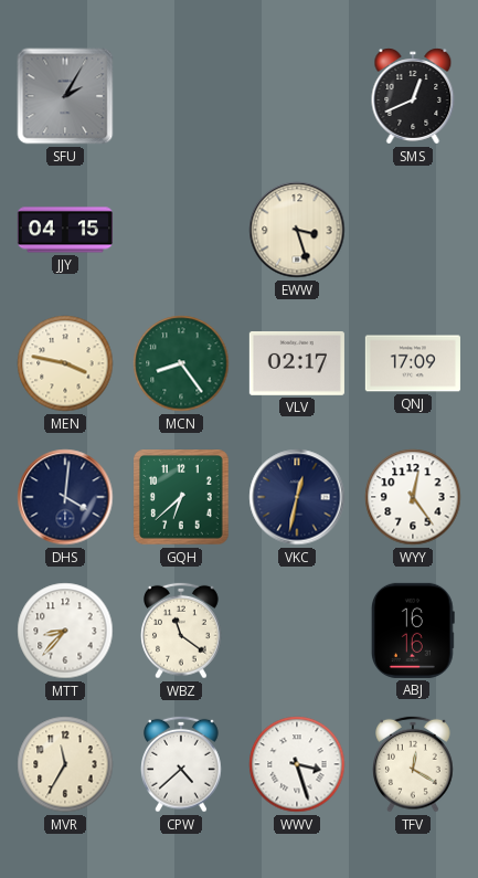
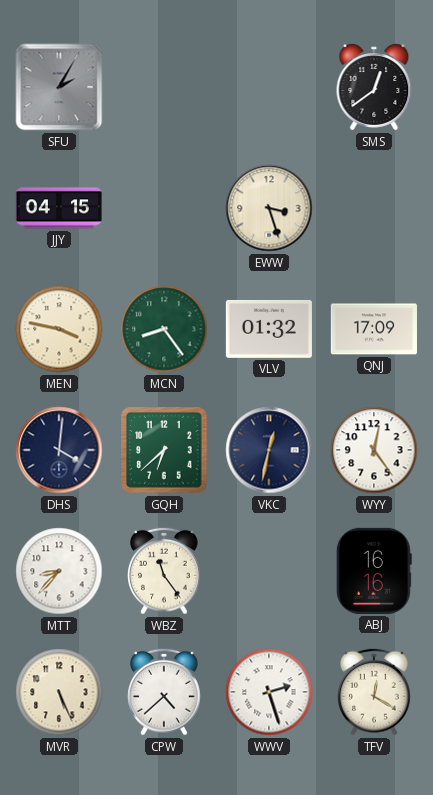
SMS: 12:41 -> 12:39
VLV: 02:17 -> 01:32
WBZ: 11:21 -> 11:24
MVR: 11:35 -> 5:26
WWV: 3:27 -> 2:27
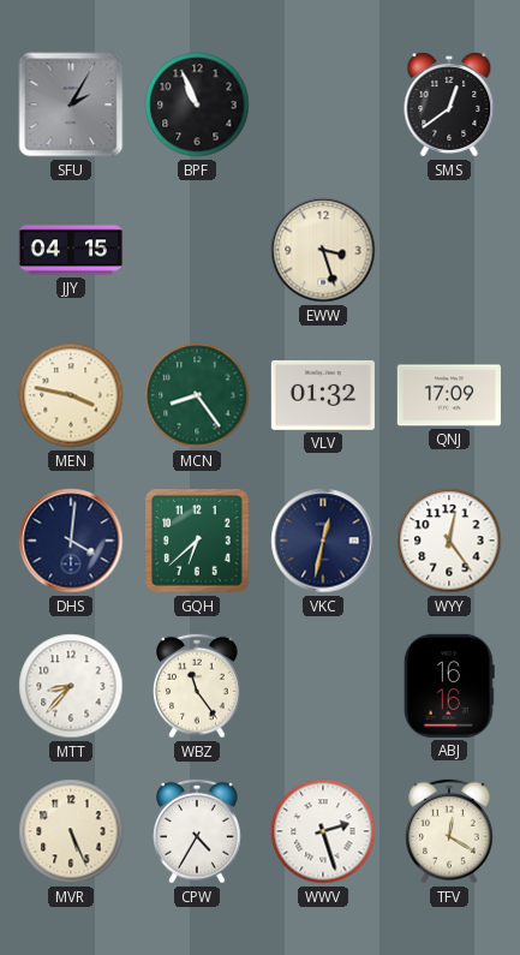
BPF: none -> 10:56
CPW: 4:38 -> 4:35
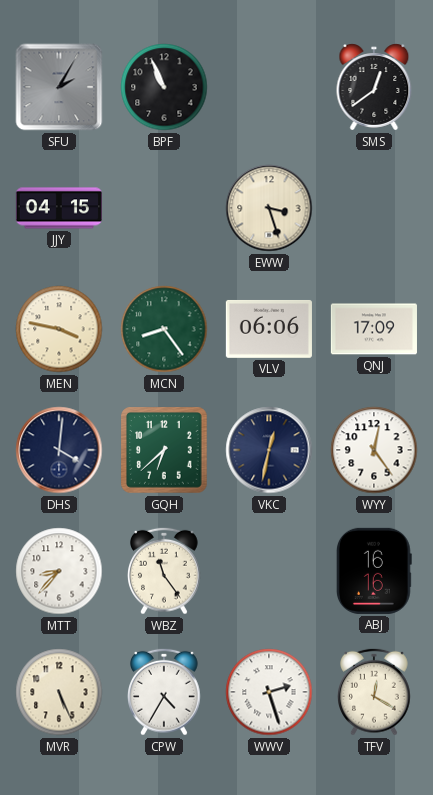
VLV: 01:32 -> 06:06
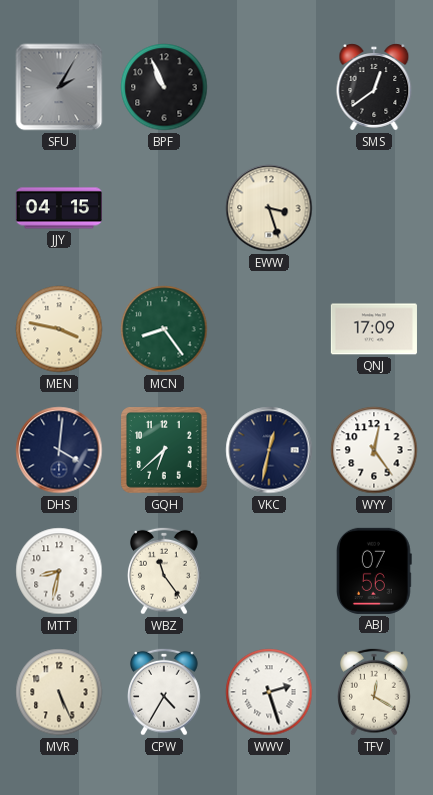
VLV: 06:06 -> none
MTT: 8:37 -> 8:32
ABJ: 16:16 -> 07:56
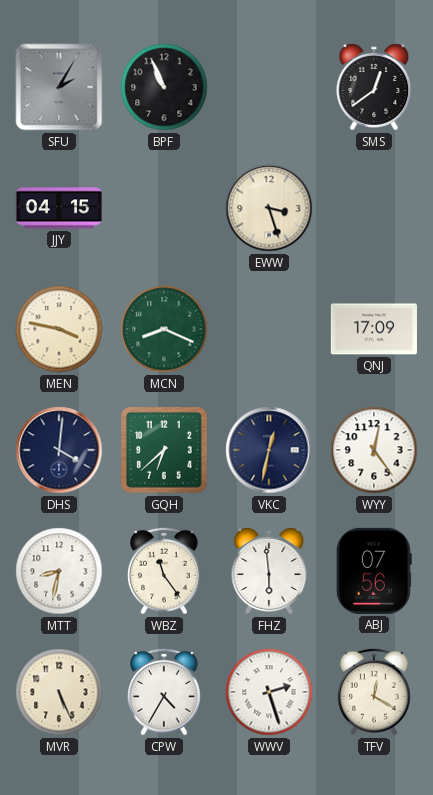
MCN: 8:24 -> 8:19
FHZ: none -> 5:59
